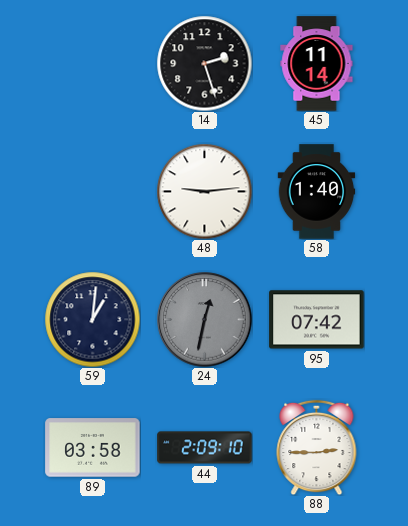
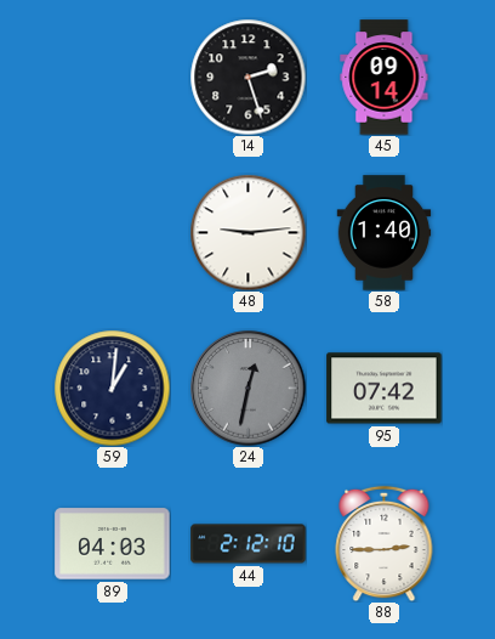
45: 11:14 -> 09:14
89: 03:58 -> 04:03
44: 2:09 -> 2:12
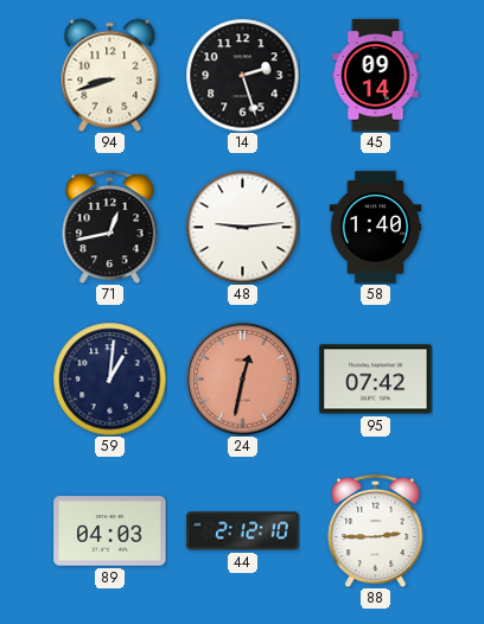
94: none -> 8:42
71: none -> 12:43
24 dial: grey -> salmon
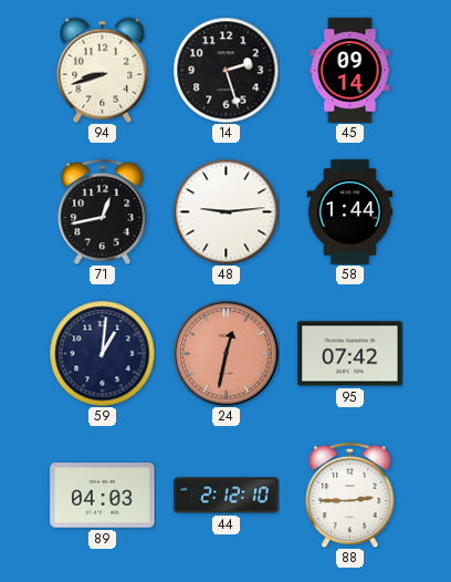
58: 1:40 -> 1:44
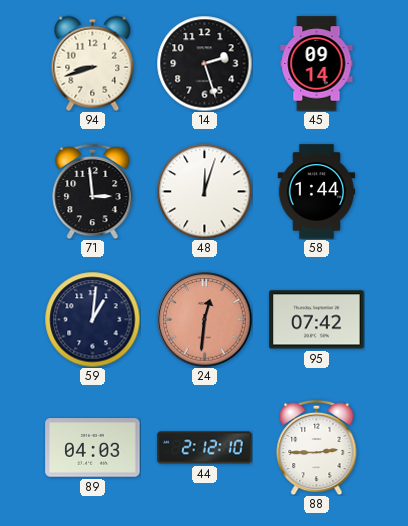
71: 12:43 -> 2:59
48: 9:14 -> 12:03
24: 12:32 -> 12:31
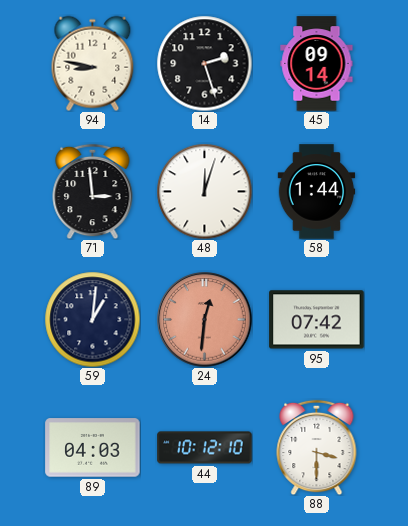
94: 8:42 -> 8:47
44: 2:12 -> 10:12
88: 2:45 -> 3:30
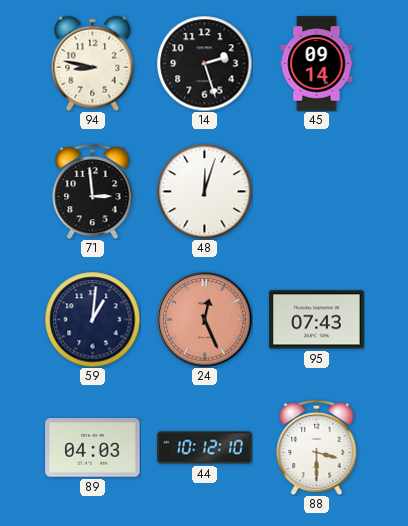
58: 1:44 -> none
24: 12:31 -> 12:26
95: 07:42 -> 07:43
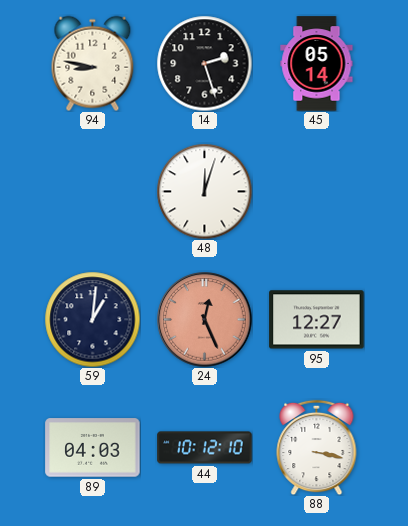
45: 09:14 -> 05:14
71: 2:59 -> none
95: 07:43 -> 12:27
88: 3:30 -> 3:17
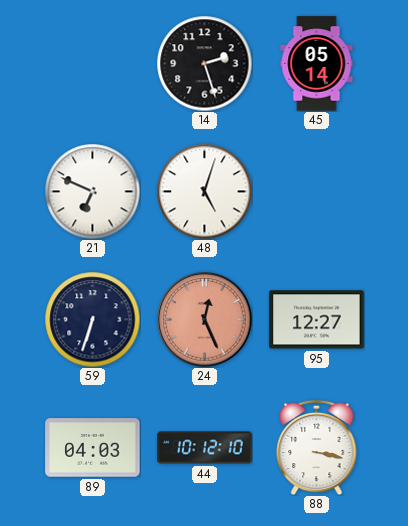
94: 8:47 -> none
21: none -> 6:49
48: 12:03 -> 5:03
59: 1:01 -> 6:33
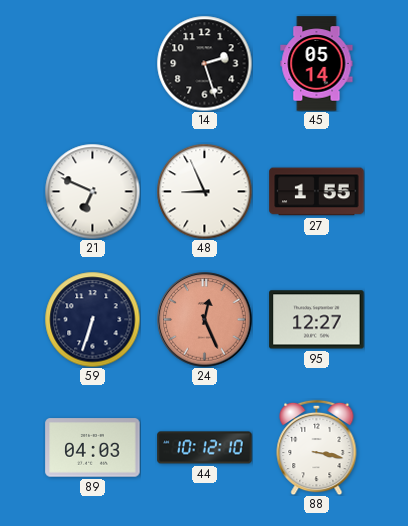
48: 5:03 -> 8:56
27: none -> 1:55
